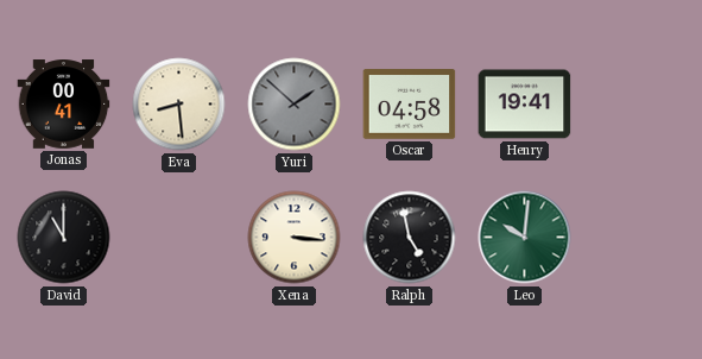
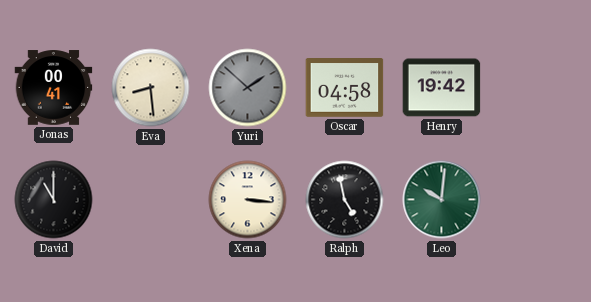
Henry: 19:41 -> 19:42
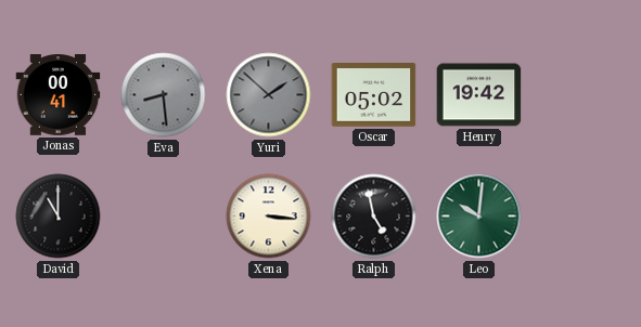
Eva dial: cream -> grey
Oscar: 04:58 -> 05:02
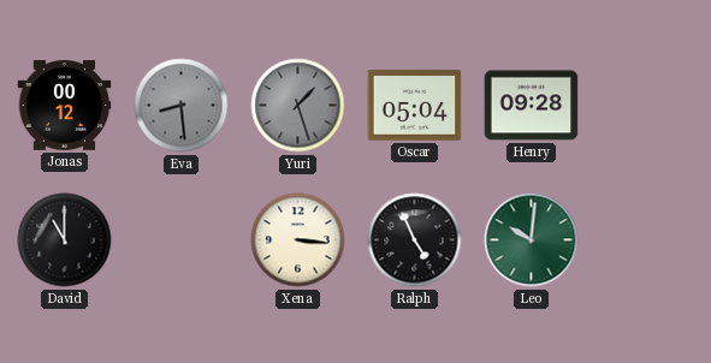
Jonas: 00:41 -> 00:12
Yuri: 1:52 -> 1:27
Oscar: 05:02 -> 05:04
Henry: 19:42 -> 09:28
Ralph: 4:58 -> 4:56
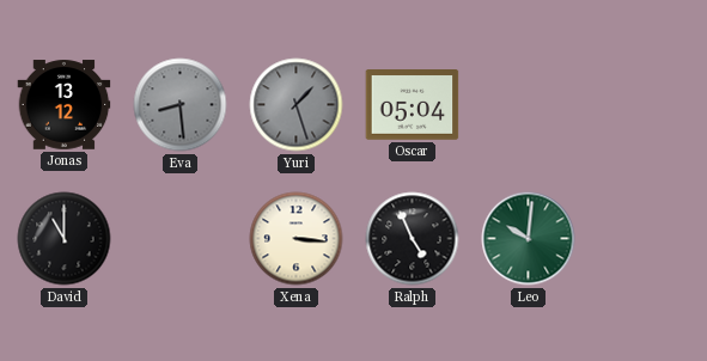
Jonas: 00:12 -> 13:12
Henry: 09:28 -> none
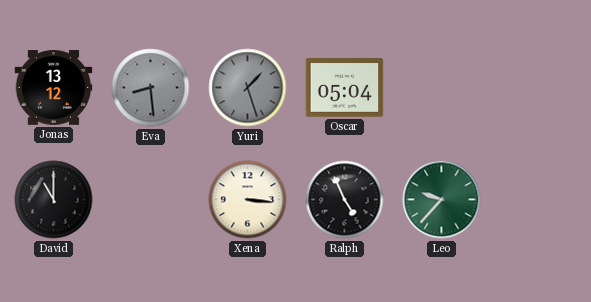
Leo: 10:01 -> 9:37
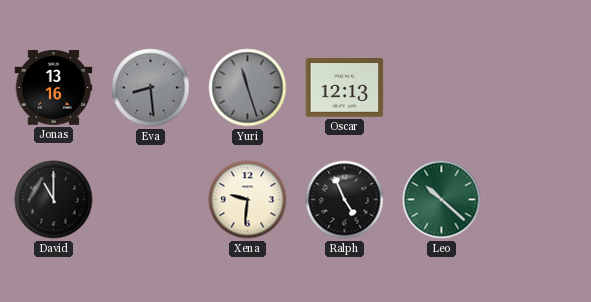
Jonas: 13:12 -> 13:16
Yuri: 1:27 -> 11:27
Oscar: 05:04 -> 12:13
Xena: 3:16 -> 9:31
Leo: 9:37 -> 10:22
